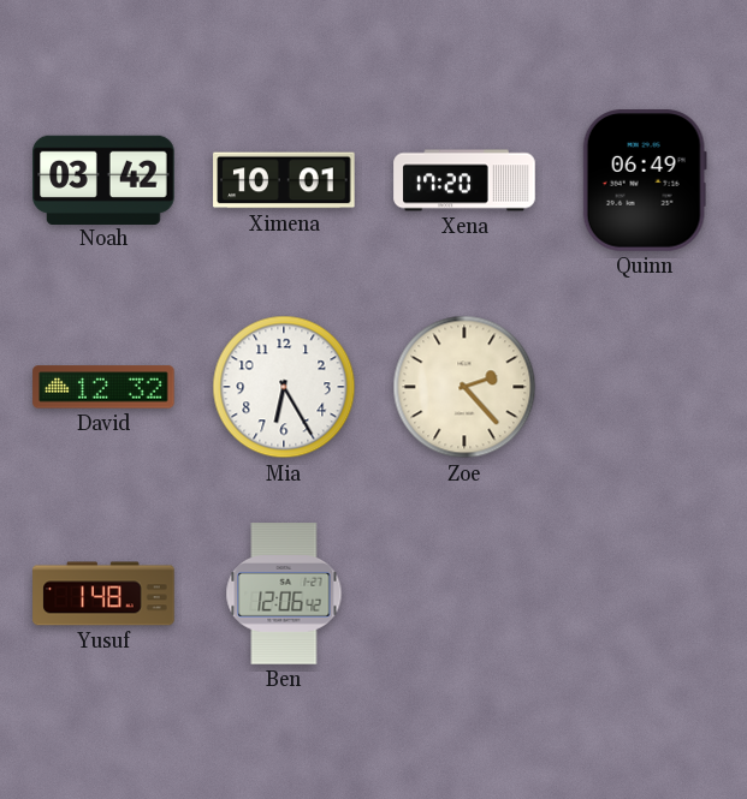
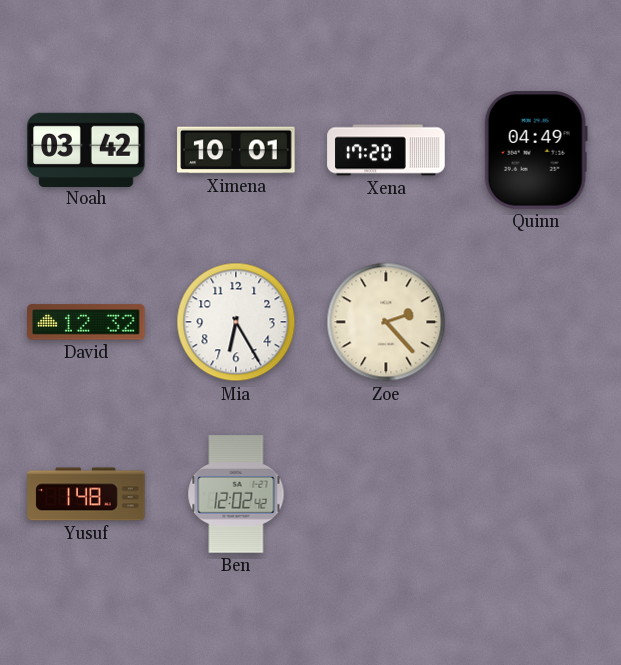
Quinn: 06:49 -> 04:49
Ben: 12:06 -> 12:02
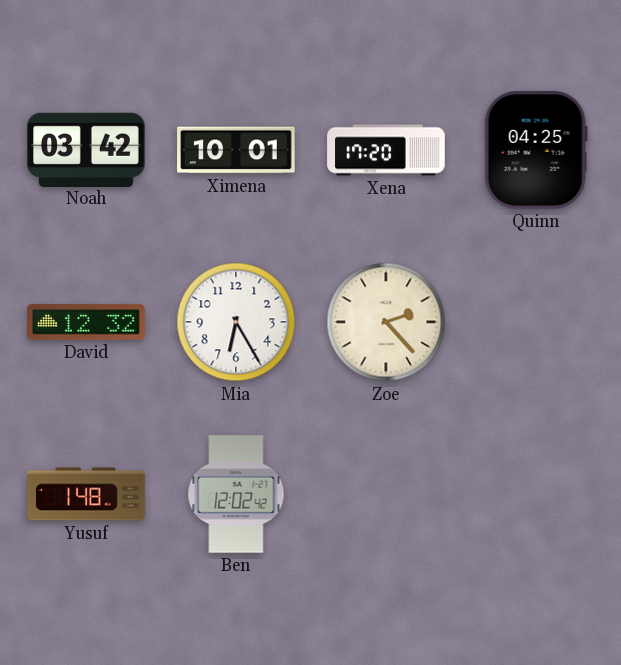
Quinn: 04:49 -> 04:25
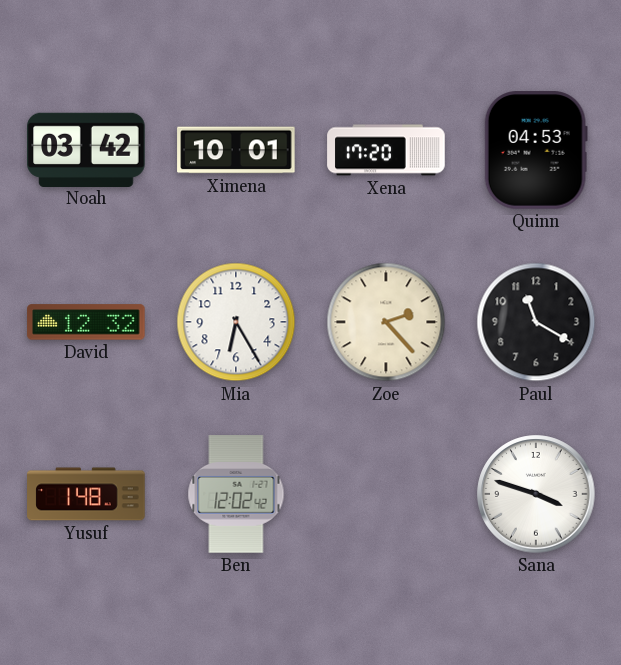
Quinn: 04:25 -> 04:53
Paul: none -> 11:20
Sana: none -> 3:48
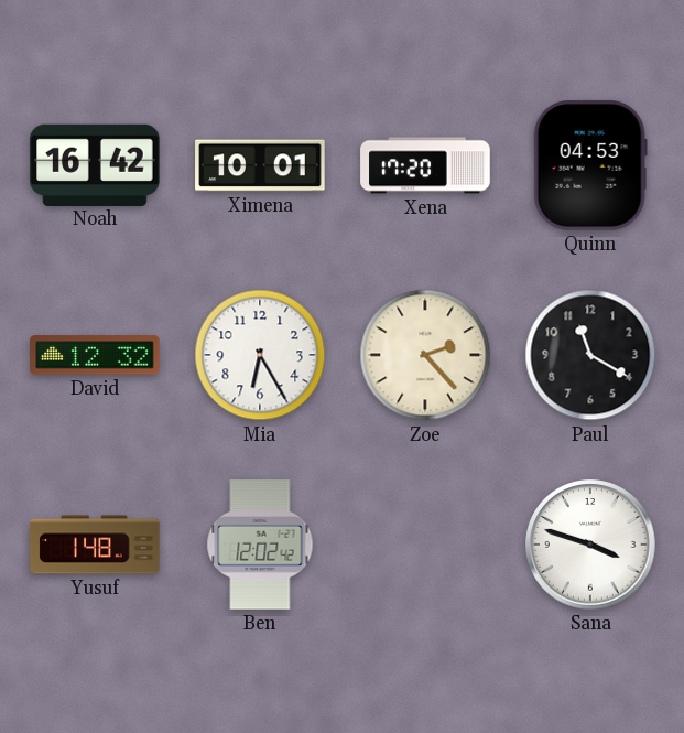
Noah: 03:42 -> 16:42
